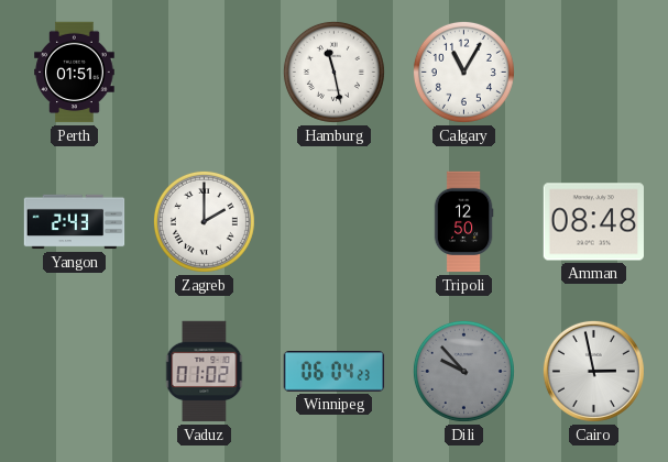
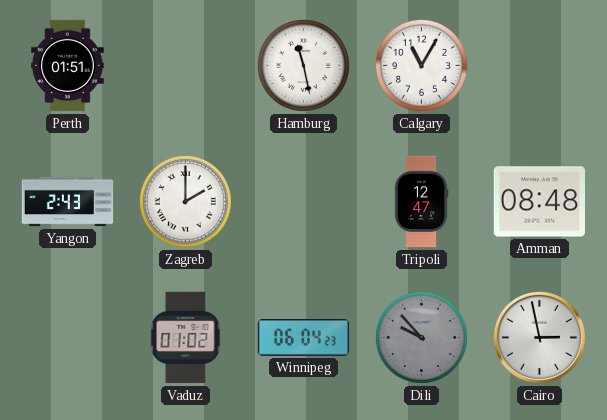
Tripoli: 12:50 -> 12:47
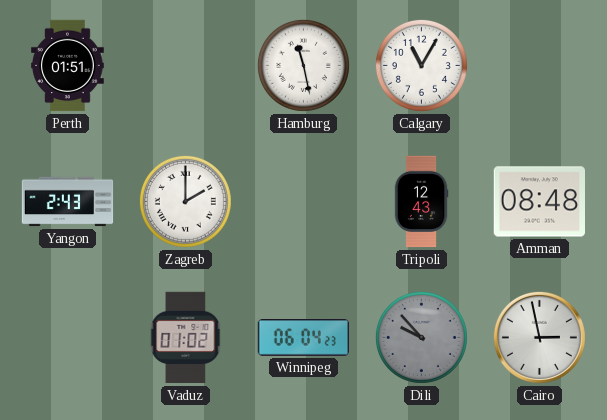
Tripoli: 12:47 -> 12:43
